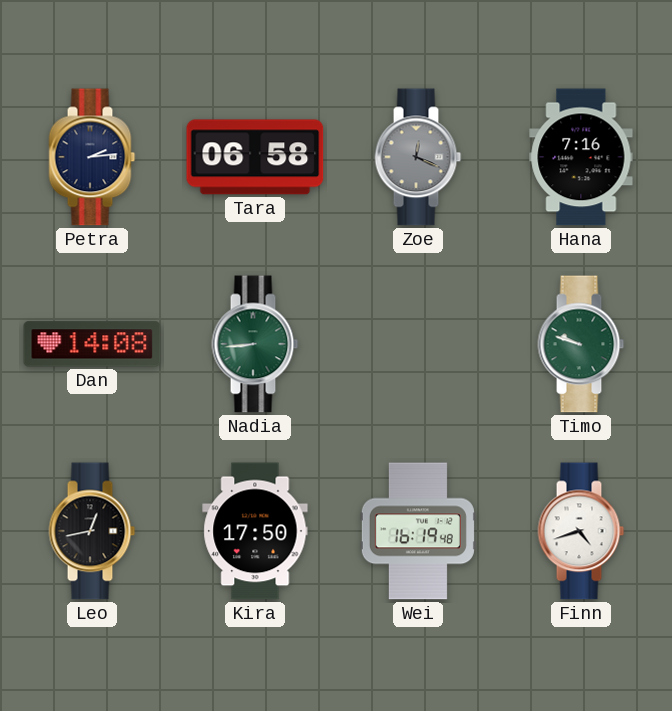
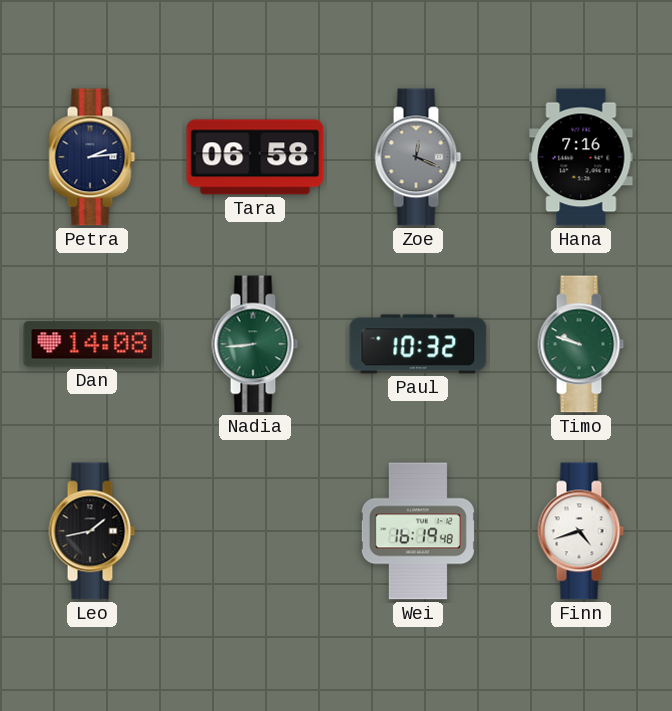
Paul: none -> 10:32
Leo: 12:43 -> 1:43
Kira: 17:50 -> none
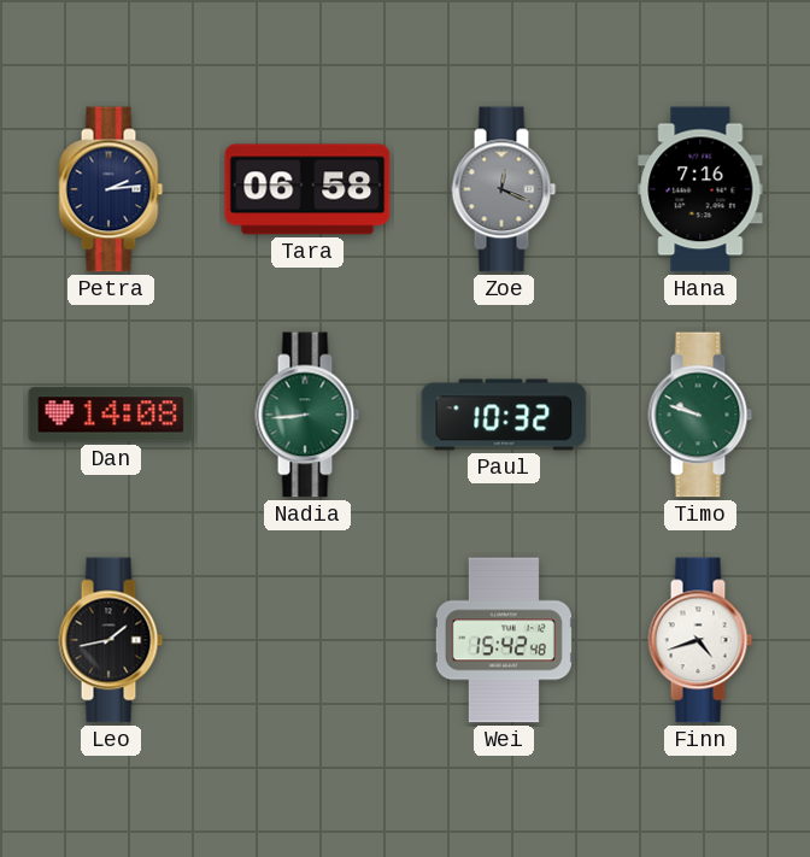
Wei: 16:19 -> 15:42
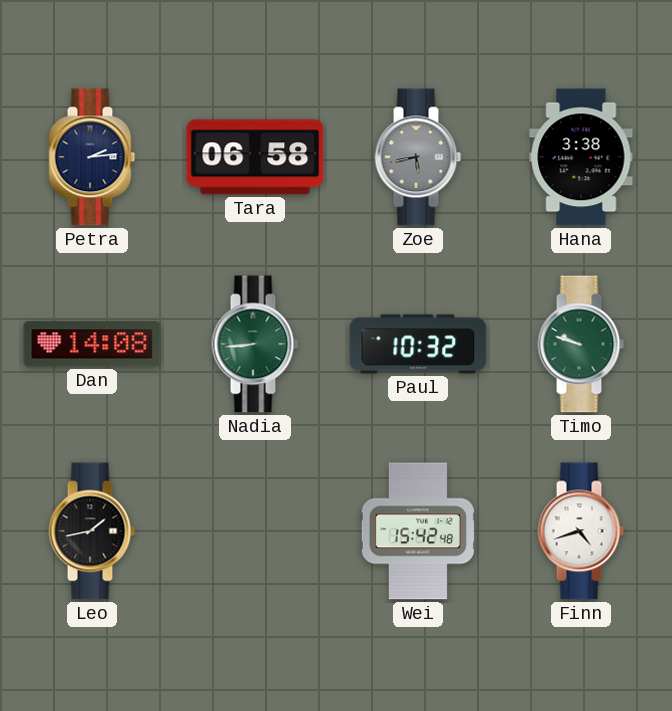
Zoe: 12:19 -> 5:43
Hana: 7:16 -> 3:38
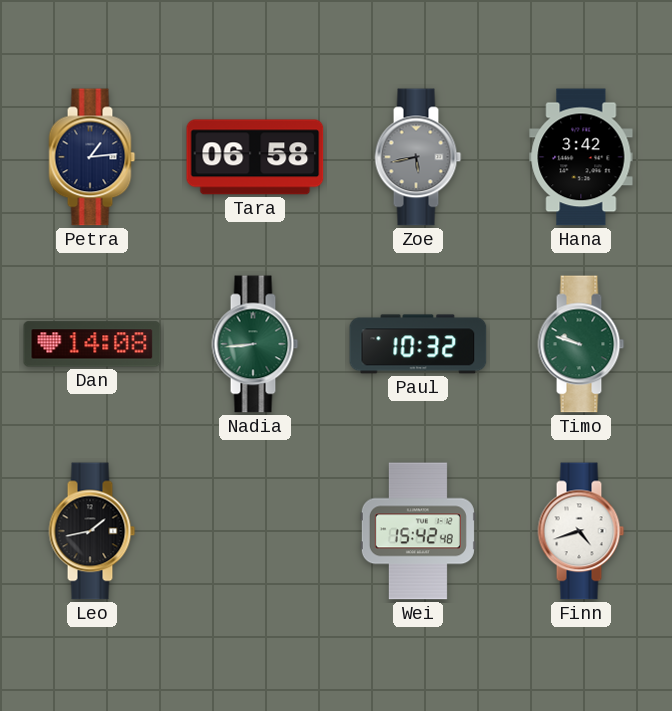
Petra: 2:14 -> 1:14
Hana: 3:38 -> 3:42
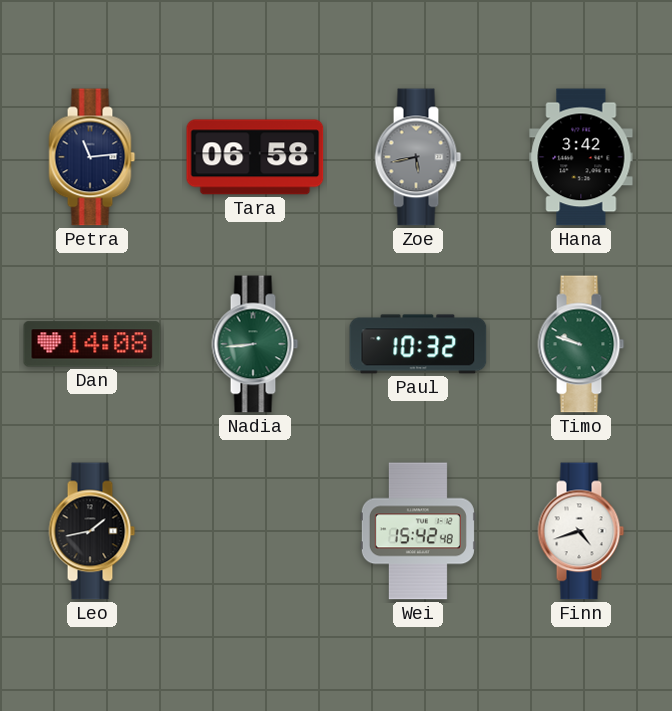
Petra: 1:14 -> 11:14
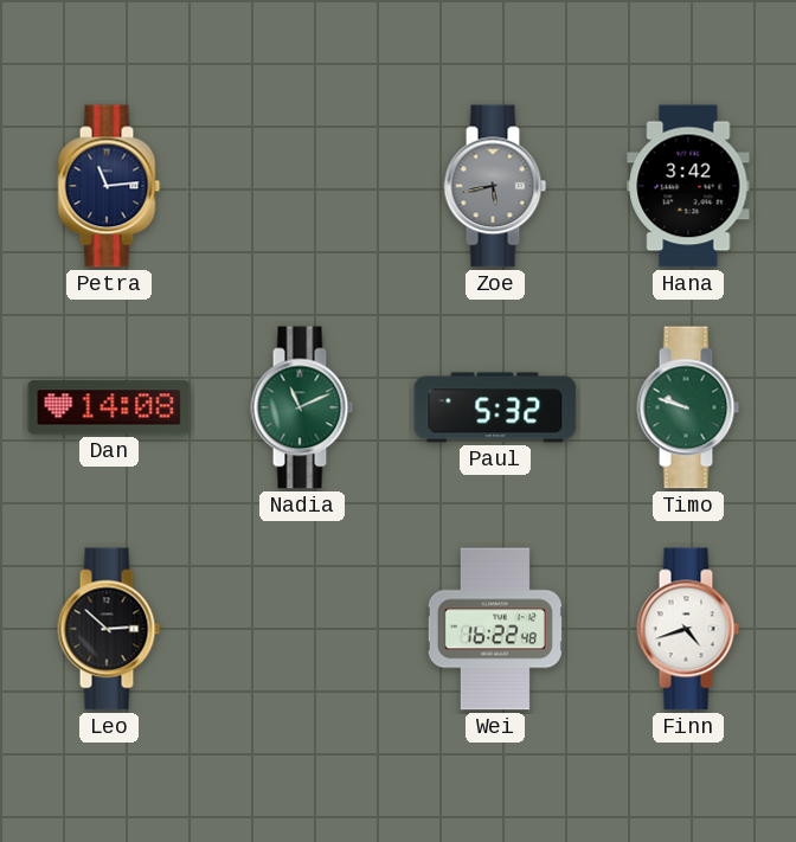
Tara: 06:58 -> none
Nadia: 8:44 -> 11:11
Paul: 10:32 -> 5:32
Leo: 1:43 -> 2:52
Wei: 15:42 -> 16:22
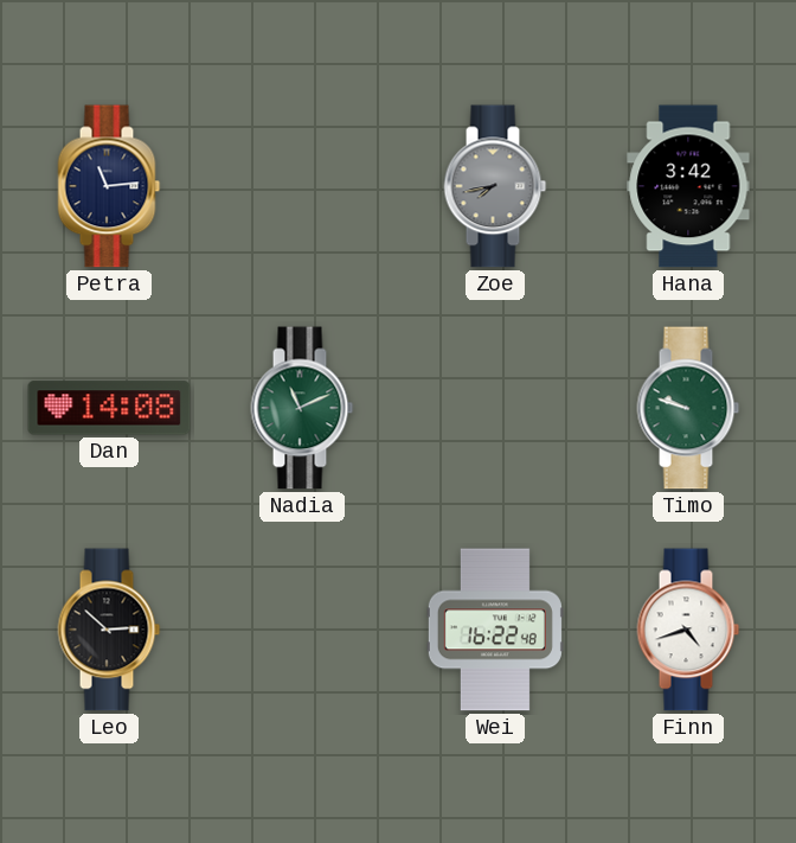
Zoe: 5:43 -> 7:43
Paul: 5:32 -> none
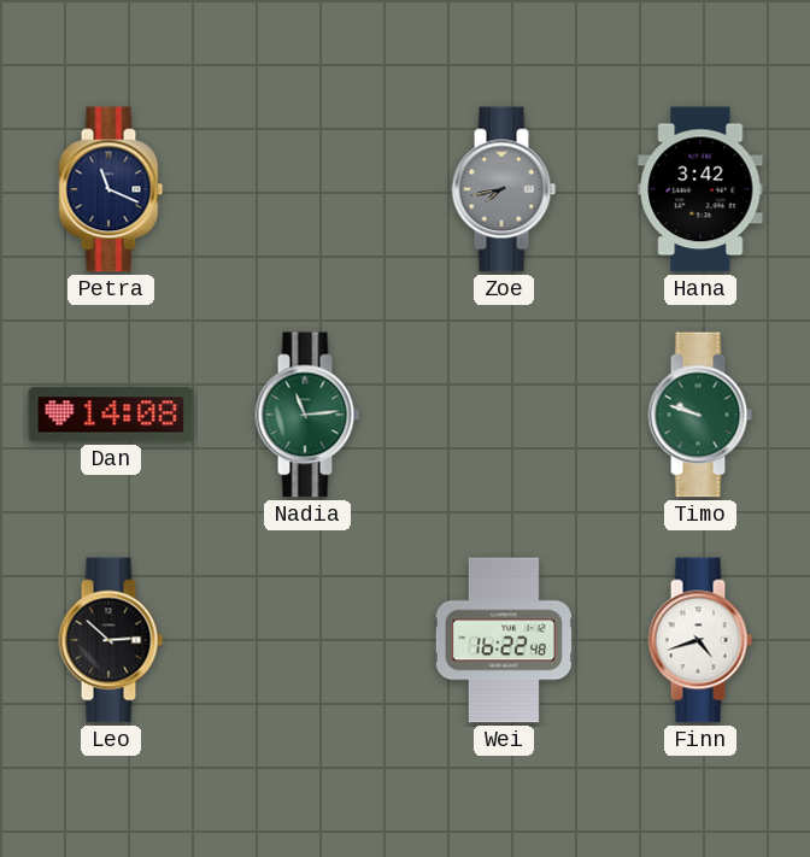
Petra: 11:14 -> 11:19
Nadia: 11:11 -> 11:14
